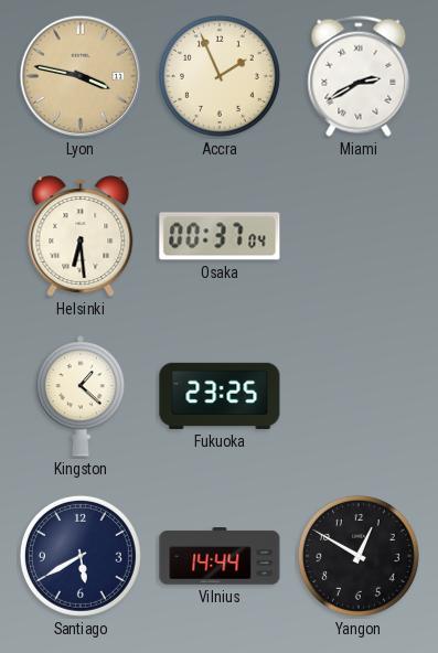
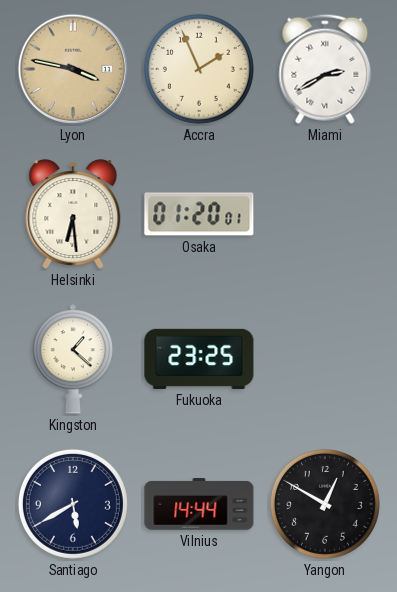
Osaka: 00:37 -> 01:20
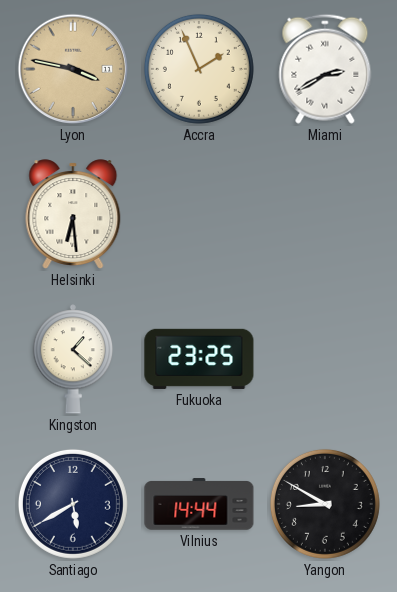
Osaka: 01:20 -> none
Yangon: 12:50 -> 8:50
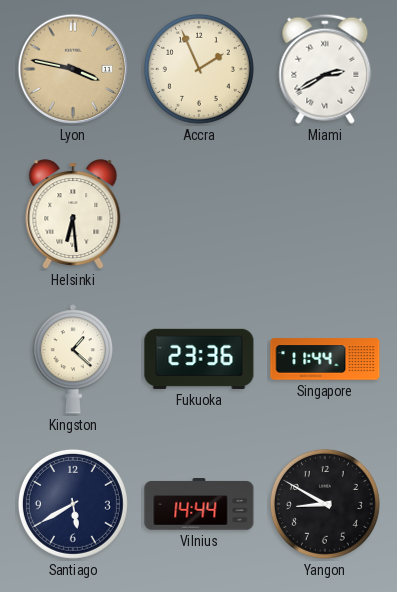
Fukuoka: 23:25 -> 23:36
Singapore: none -> 11:44
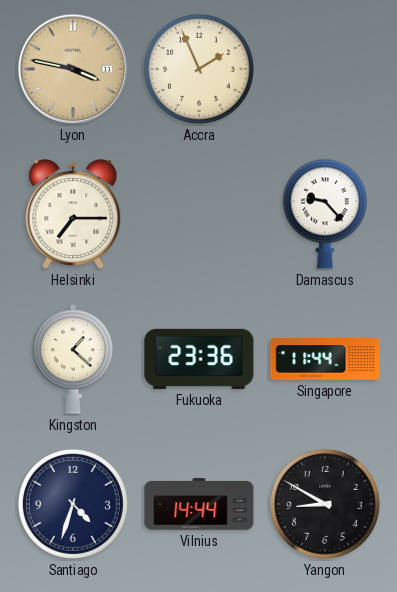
Miami: 2:40 -> none
Helsinki: 6:29 -> 7:15
Damascus: none -> 9:23
Santiago: 5:40 -> 4:33
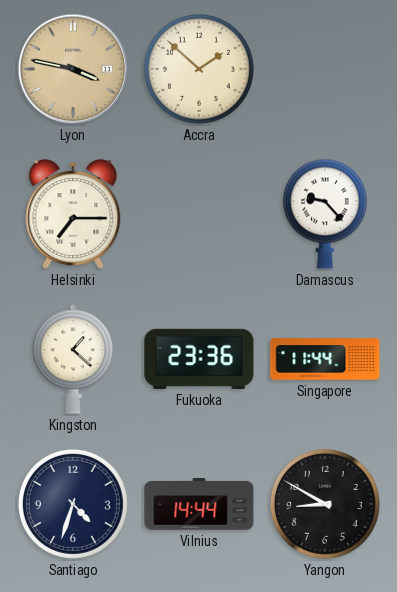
Accra: 1:56 -> 1:52
